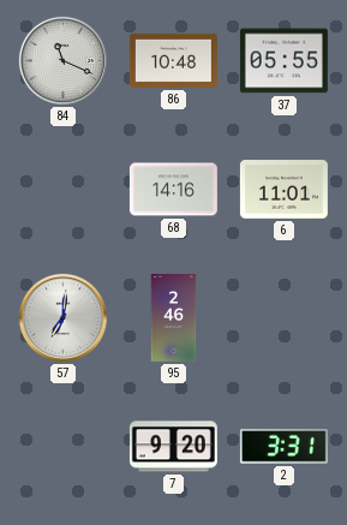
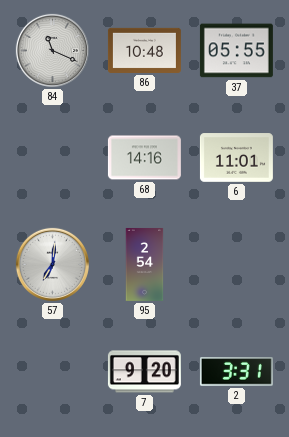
95: 2:46 -> 2:54
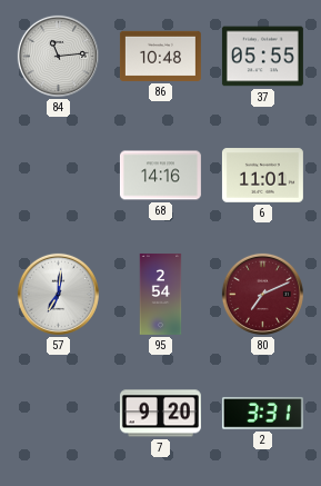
84: 11:19 -> 11:14
80: none -> 7:11
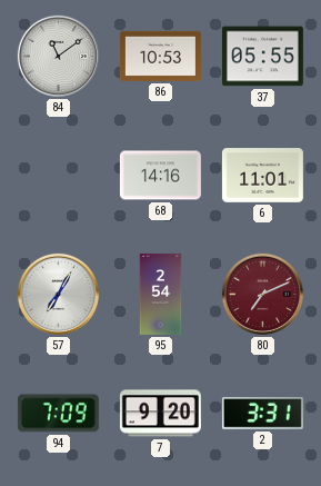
84: 11:14 -> 11:09
86: 10:48 -> 10:53
57: 7:01 -> 7:05
94: none -> 7:09
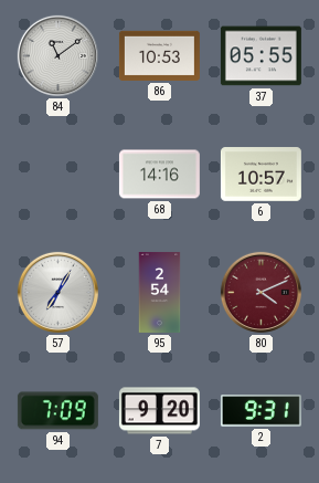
6: 11:01 -> 10:57
80: 7:11 -> 4:11
2: 3:31 -> 9:31
